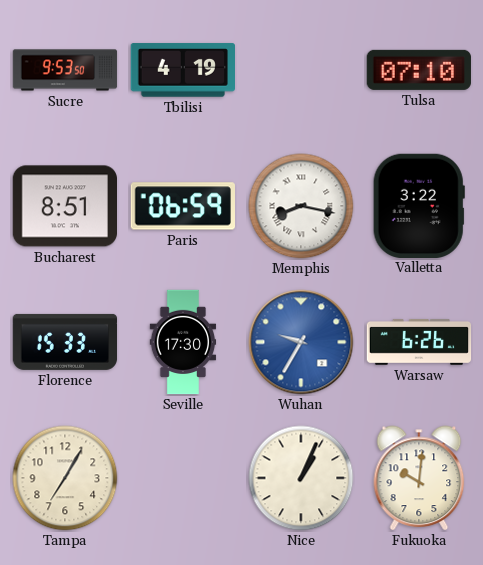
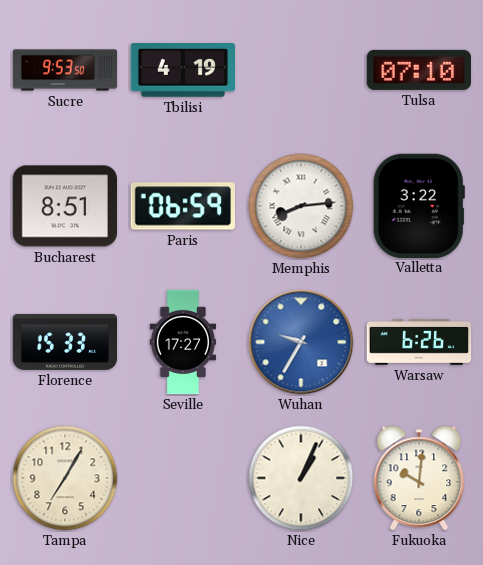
Memphis: 8:17 -> 8:14
Seville: 17:30 -> 17:27
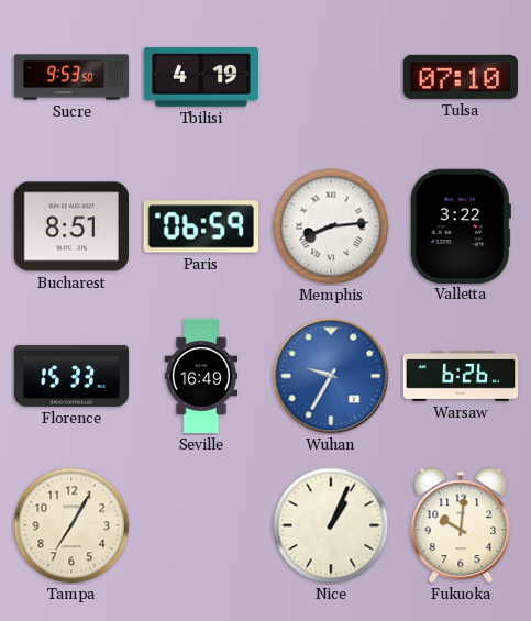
Seville: 17:27 -> 16:49
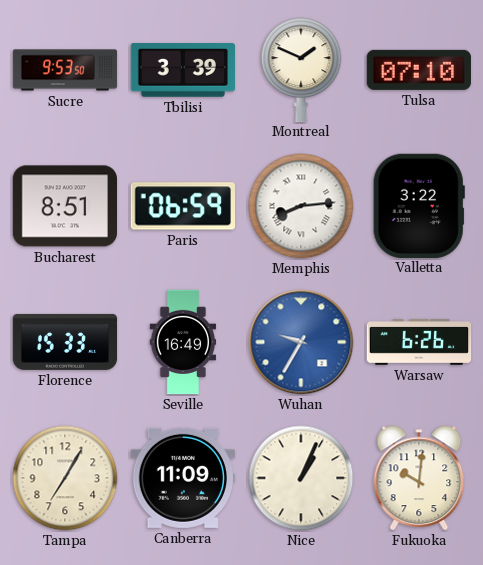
Tbilisi: 4:19 -> 3:39
Montreal: none -> 1:49
Canberra: none -> 11:09
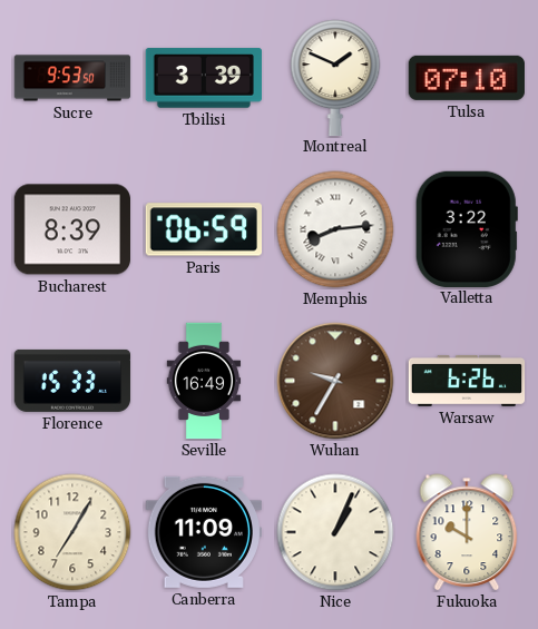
Bucharest: 8:51 -> 8:39
Wuhan dial: blue -> brown
Fukuoka: 10:01 -> 10:00
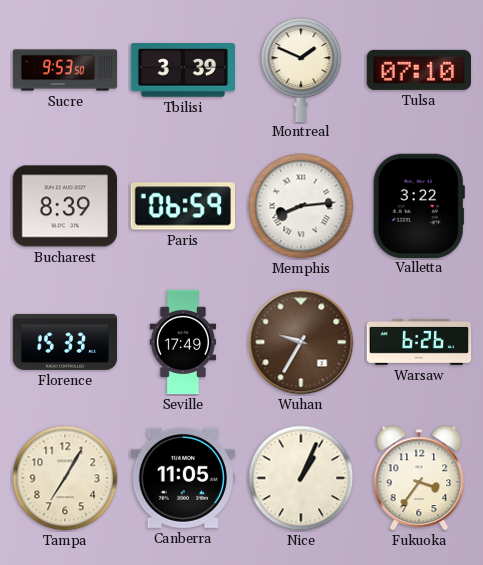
Seville: 16:49 -> 17:49
Canberra: 11:09 -> 11:05
Fukuoka: 10:00 -> 3:36
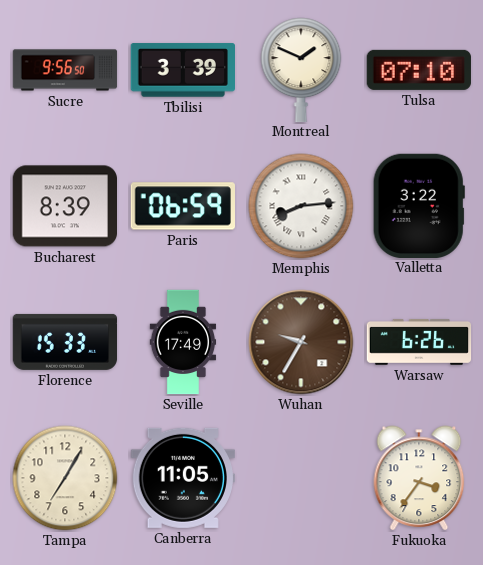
Sucre: 9:53 -> 9:56
Nice: 1:04 -> none
